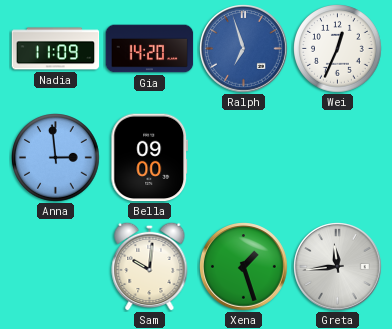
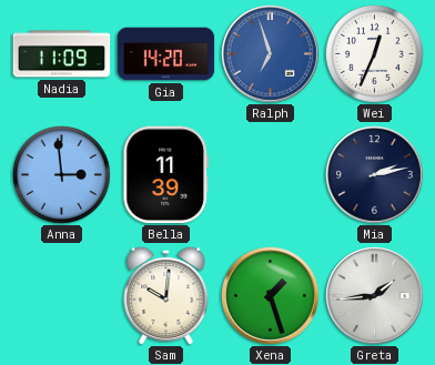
Bella: 09:00 -> 11:39
Mia: none -> 2:13
Greta: 11:44 -> 1:44
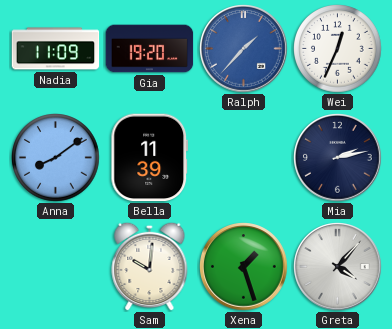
Gia: 14:20 -> 19:20
Ralph: 6:57 -> 1:37
Anna: 2:59 -> 8:09
Greta: 1:44 -> 4:07
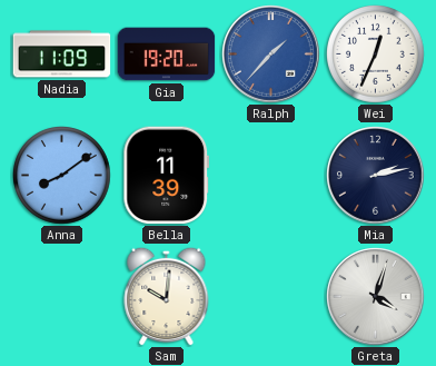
Xena: 1:27 -> none
Greta: 4:07 -> 4:03
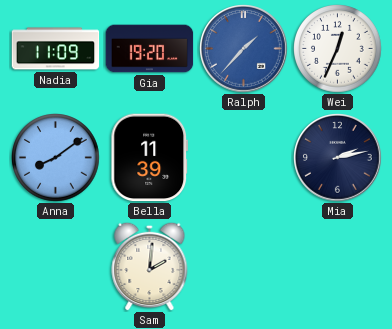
Sam: 10:01 -> 2:01
Greta: 4:03 -> none
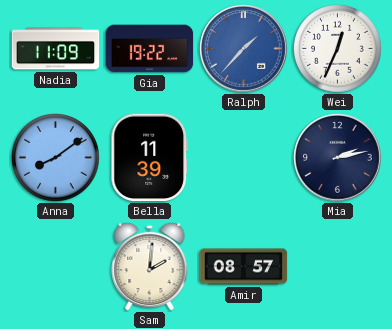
Gia: 19:20 -> 19:22
Amir: none -> 08:57
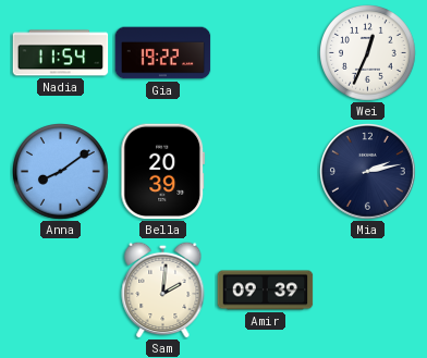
Nadia: 11:09 -> 11:54
Ralph: 1:37 -> none
Bella: 11:39 -> 20:39
Amir: 08:57 -> 09:39
